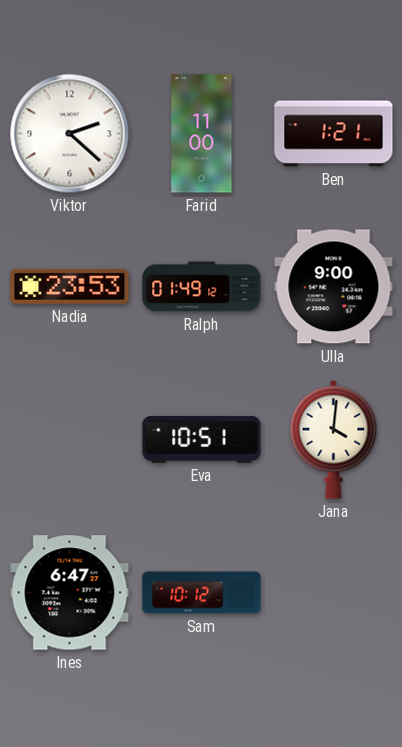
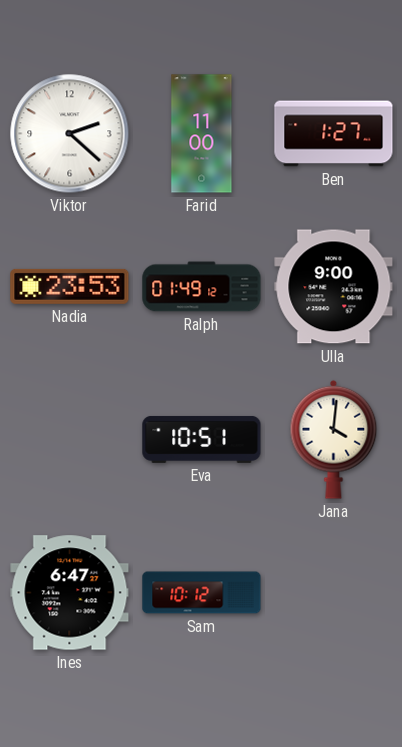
Ben: 1:21 -> 1:27
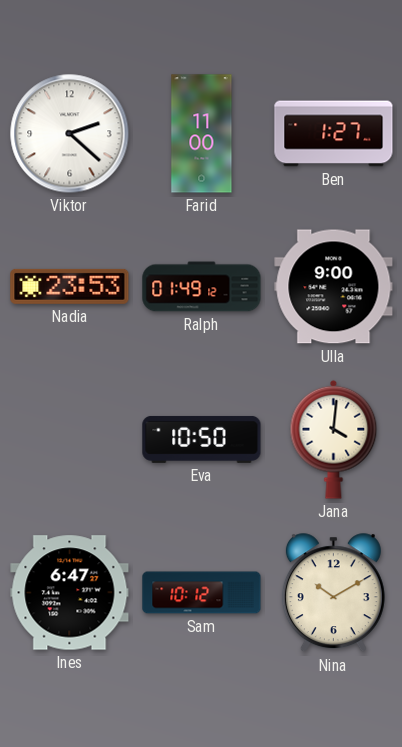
Eva: 10:51 -> 10:50
Nina: none -> 10:10
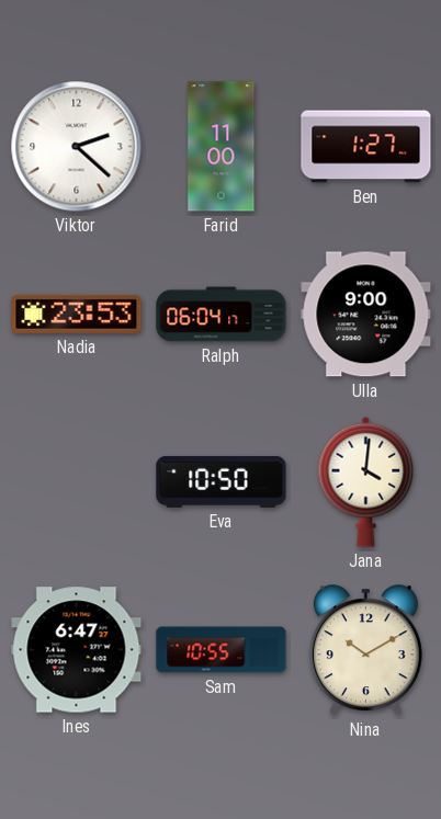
Ralph: 01:49 -> 06:04
Sam: 10:12 -> 10:55
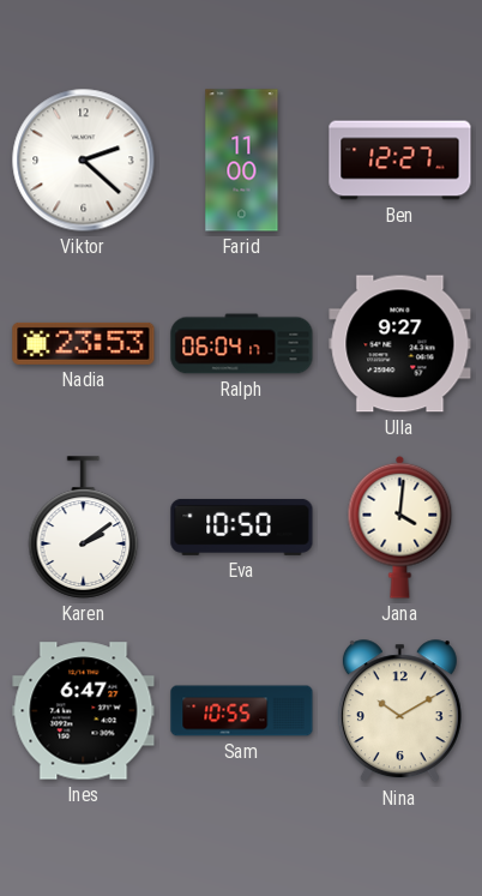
Ben: 1:27 -> 12:27
Ulla: 9:00 -> 9:27
Karen: none -> 2:09
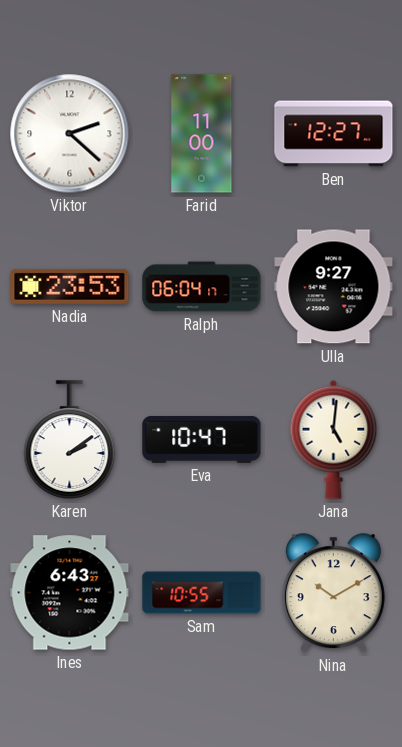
Eva: 10:50 -> 10:47
Jana: 4:01 -> 5:01
Ines: 6:47 -> 6:43
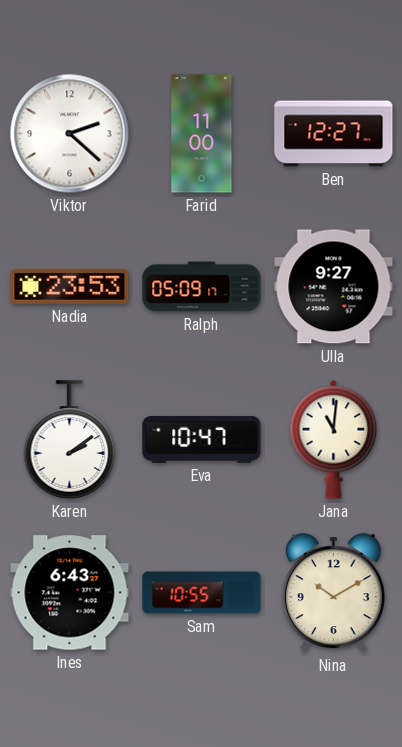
Ralph: 06:04 -> 05:09
Jana: 5:01 -> 11:01
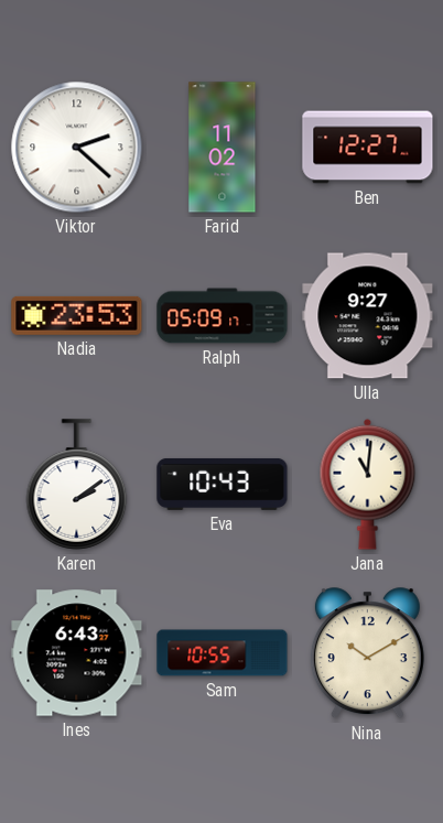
Farid: 11:00 -> 11:02
Eva: 10:47 -> 10:43
